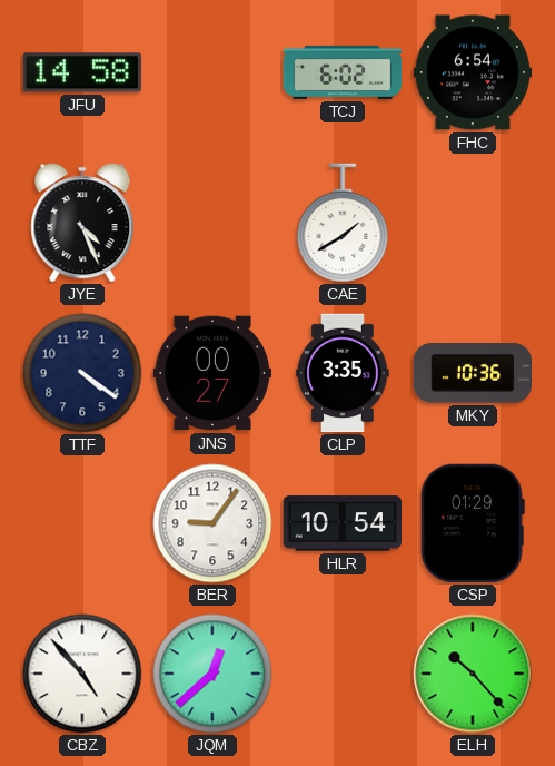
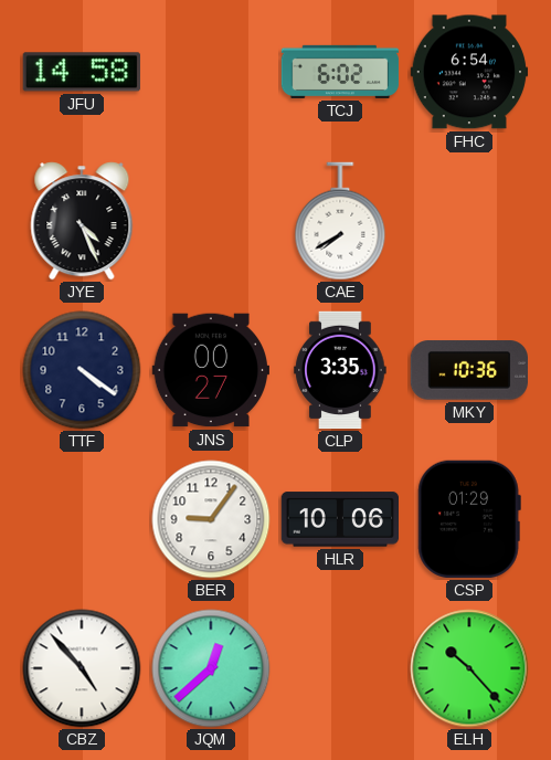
CAE: 1:40 -> 7:40
HLR: 10:54 -> 10:06
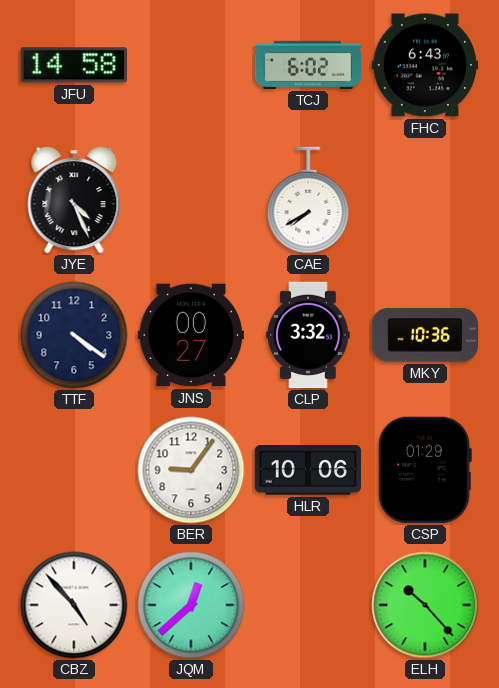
FHC: 6:54 -> 6:43
CLP: 3:35 -> 3:32
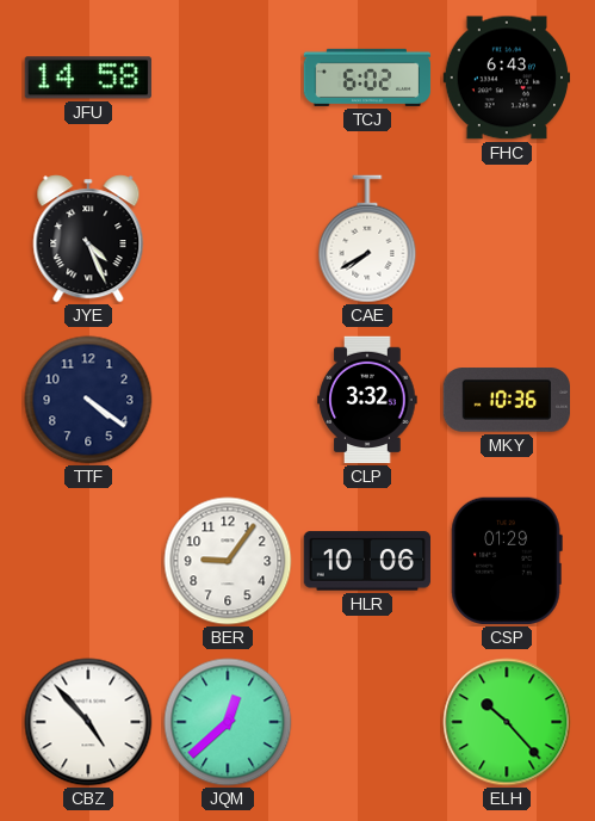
JNS: 00:27 -> none
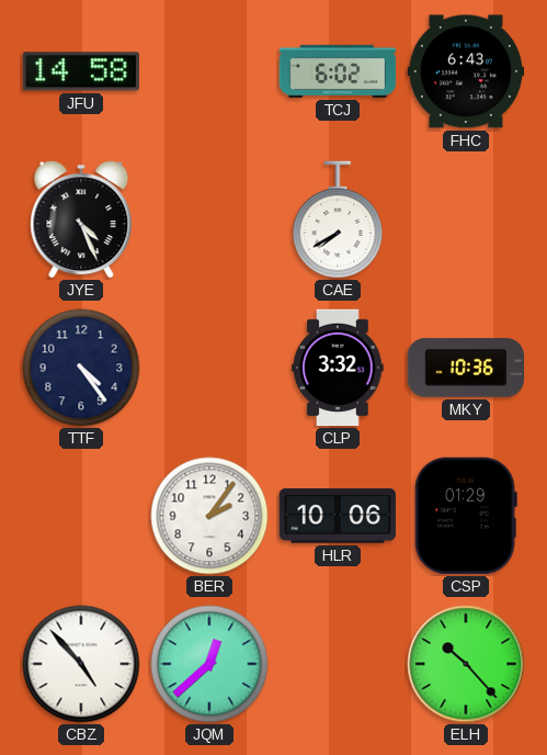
TTF: 4:21 -> 4:24
BER: 9:06 -> 2:06
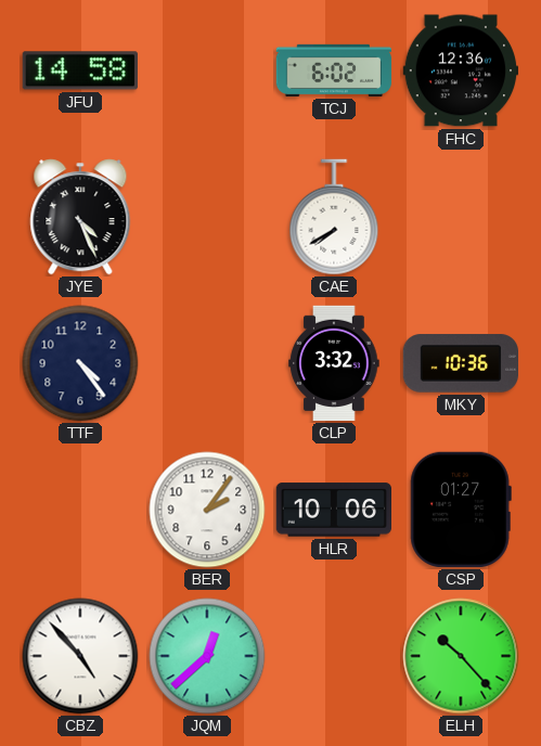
FHC: 6:43 -> 12:36
CSP: 01:29 -> 01:27
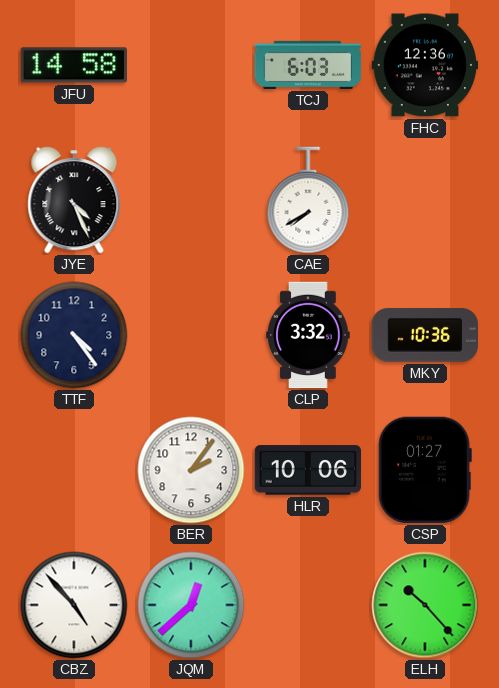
TCJ: 6:02 -> 6:03
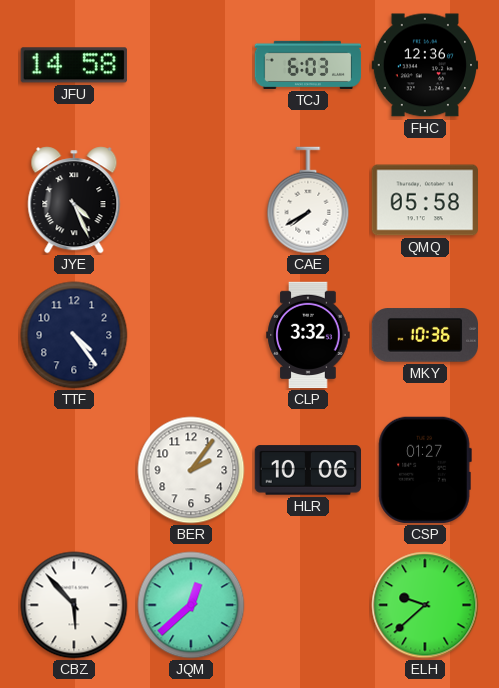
QMQ: none -> 05:58
CBZ: 4:53 -> 5:53
ELH: 10:23 -> 9:38
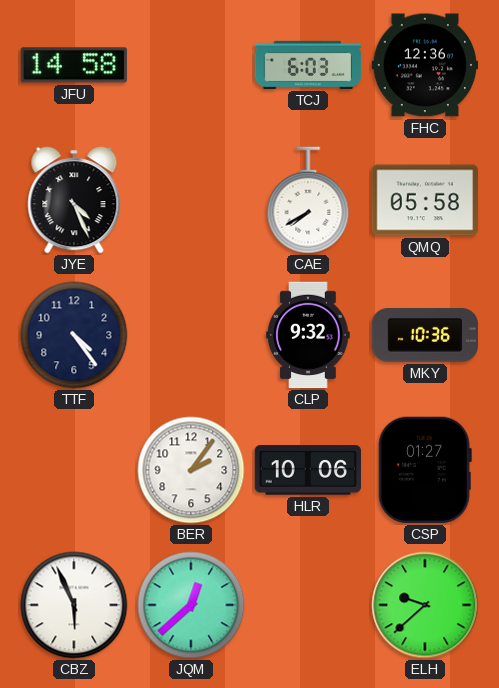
CLP: 3:32 -> 9:32
CBZ: 5:53 -> 5:56
